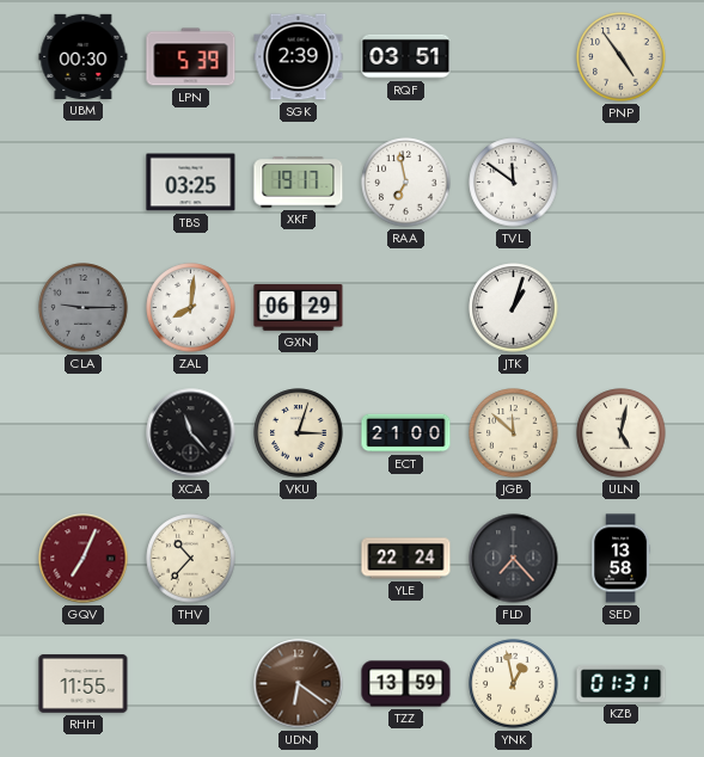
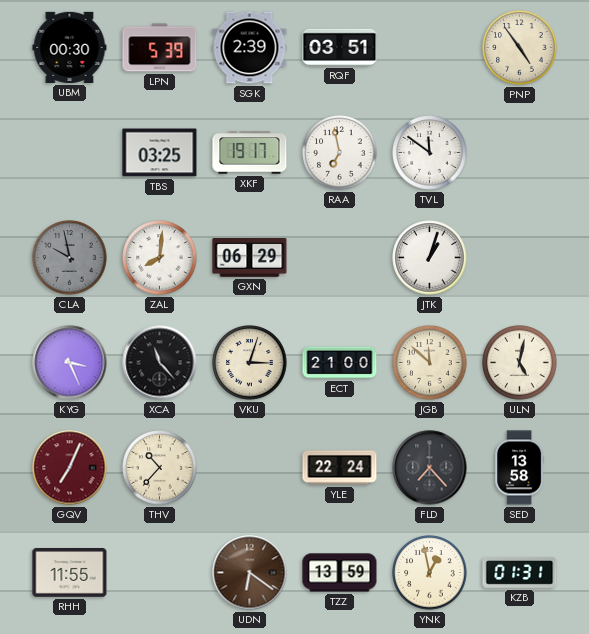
CLA: 9:15 -> 9:58
KYG: none -> 3:26
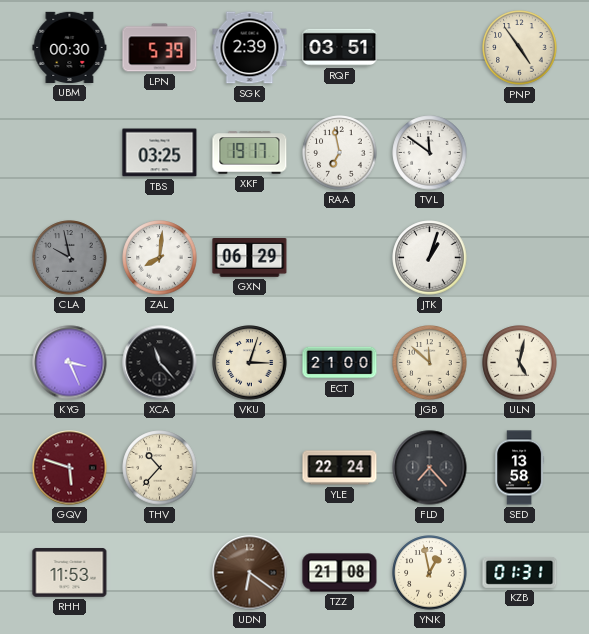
GQV: 7:04 -> 5:48
RHH: 11:55 -> 11:53
TZZ: 13:59 -> 21:08
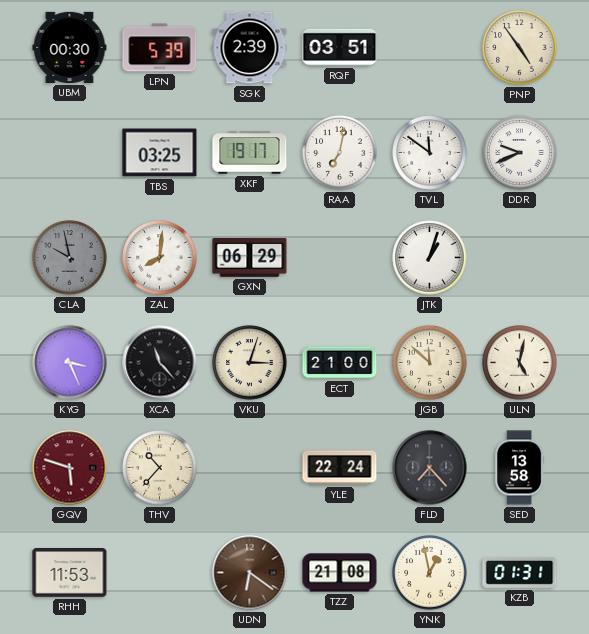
RAA: 6:58 -> 7:02
DDR: none -> 9:41
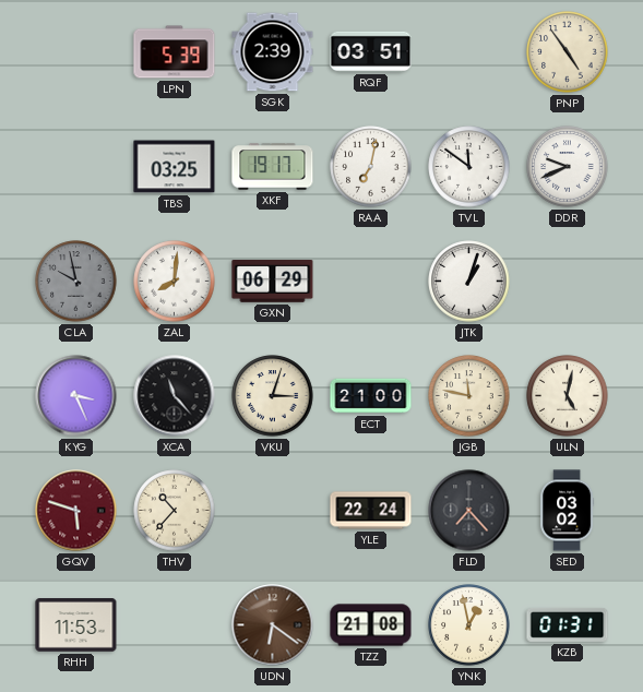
UBM: 00:30 -> none
JGB: 11:52 -> 11:47
SED: 13:58 -> 03:02
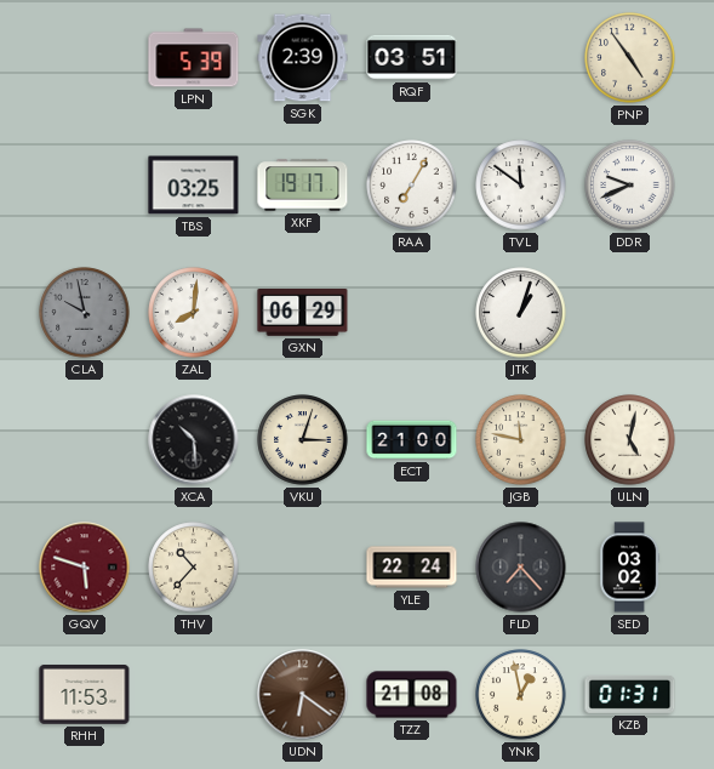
RAA: 7:02 -> 7:05
KYG: 3:26 -> none
XCA: 11:23 -> 10:29
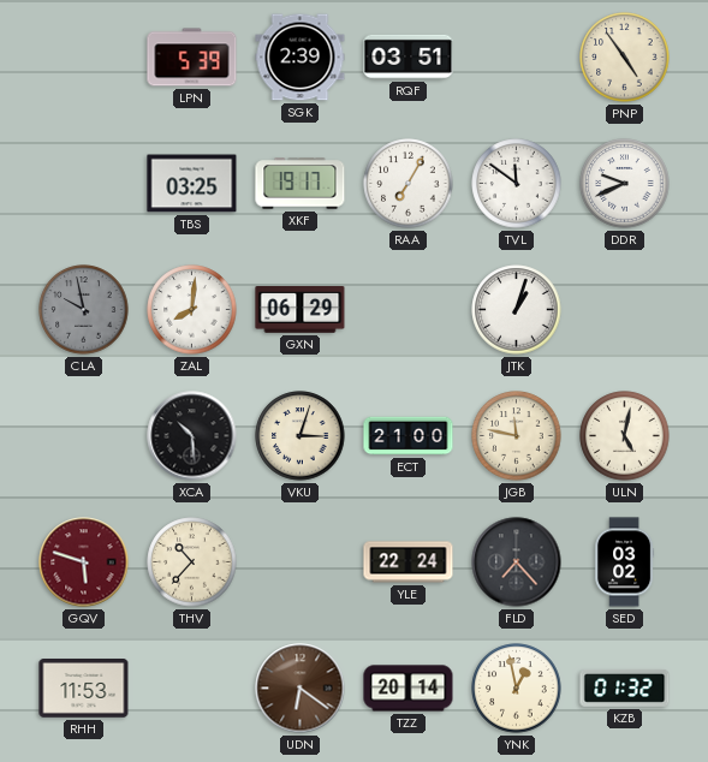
TZZ: 21:08 -> 20:14
KZB: 01:31 -> 01:32
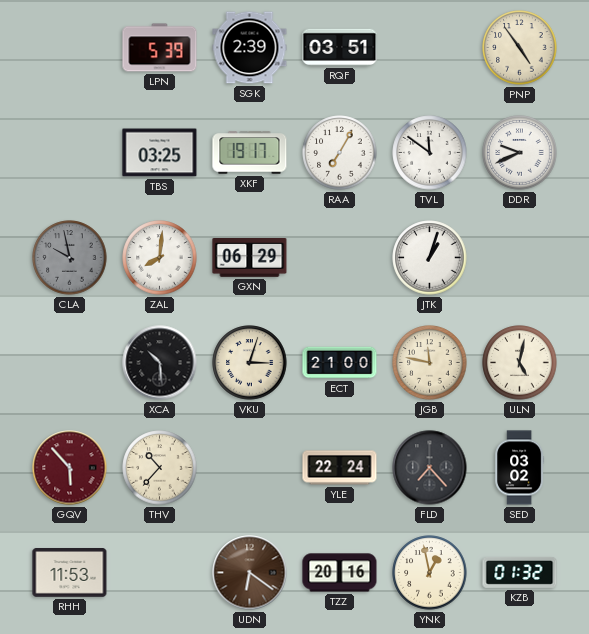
GQV: 5:48 -> 5:53
TZZ: 20:14 -> 20:16
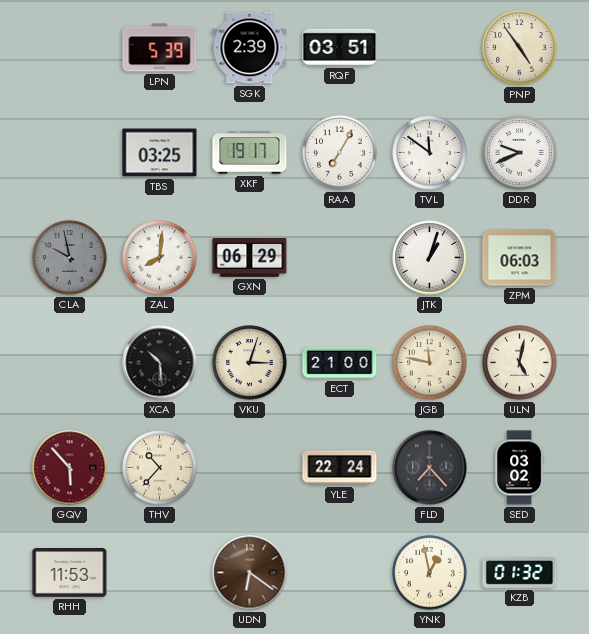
ZPM: none -> 06:03
TZZ: 20:16 -> none
